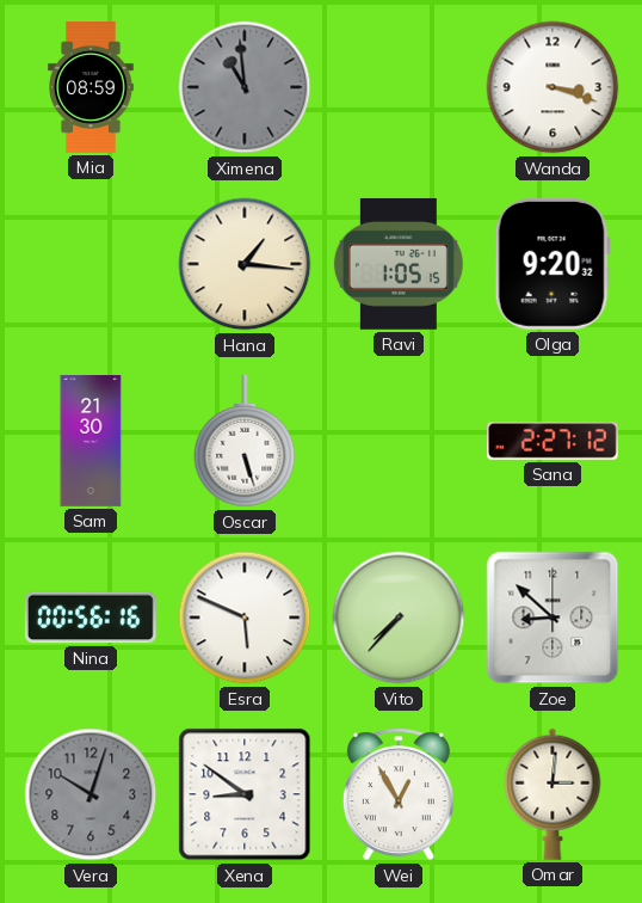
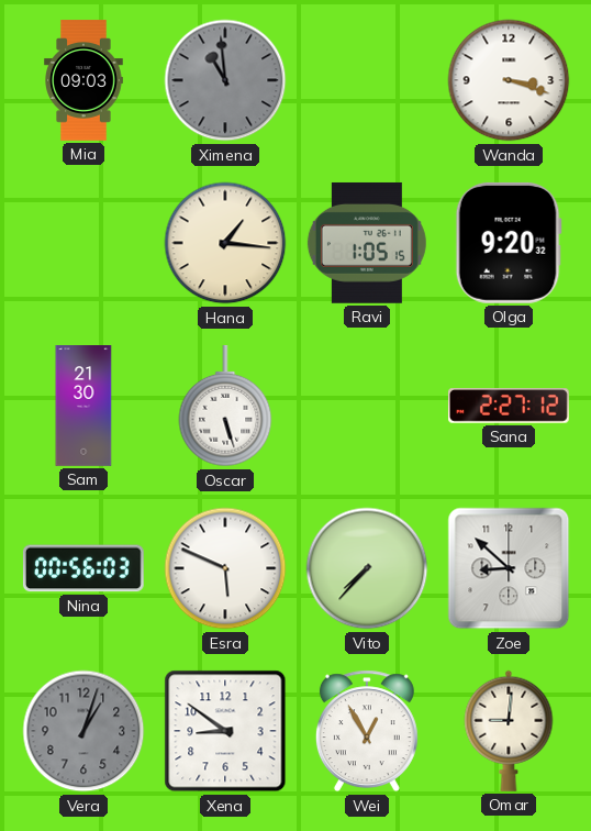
Mia: 08:59 -> 09:03
Nina: 00:56:16 -> 00:56:03
Vera: 10:03 -> 1:03
Omar: 3:01 -> 9:01
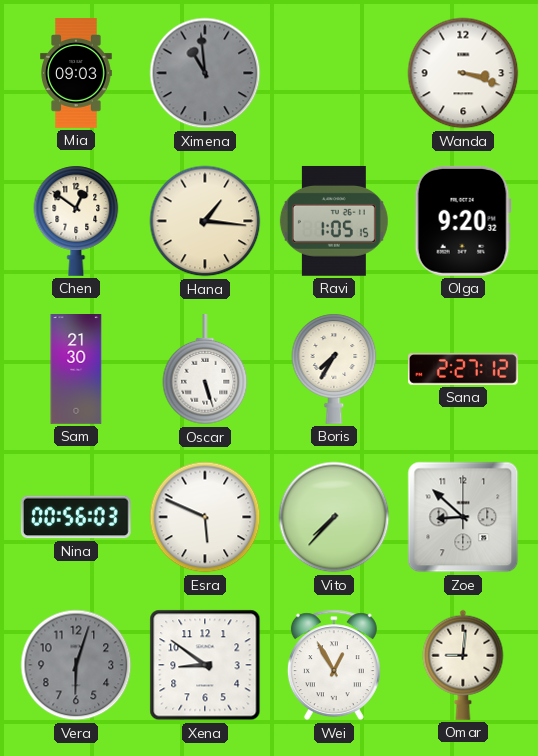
Chen: none -> 12:51
Boris: none -> 7:35
Vera: 1:03 -> 6:03
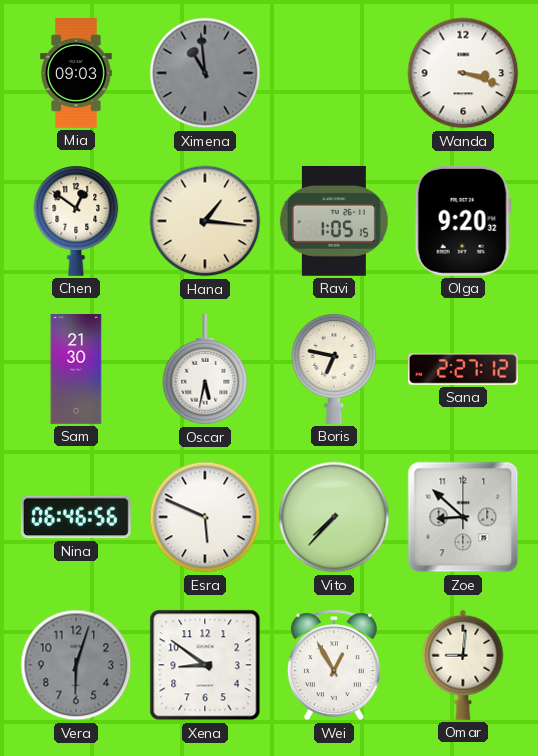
Oscar: 5:27 -> 5:32
Boris: 7:35 -> 6:47
Nina: 00:56 -> 06:46
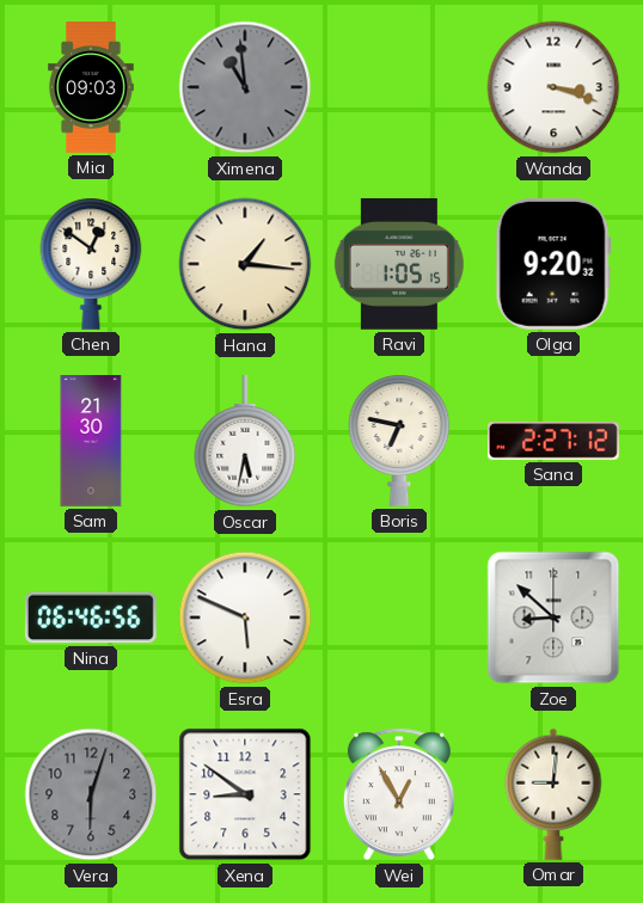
Vito: 7:37 -> none
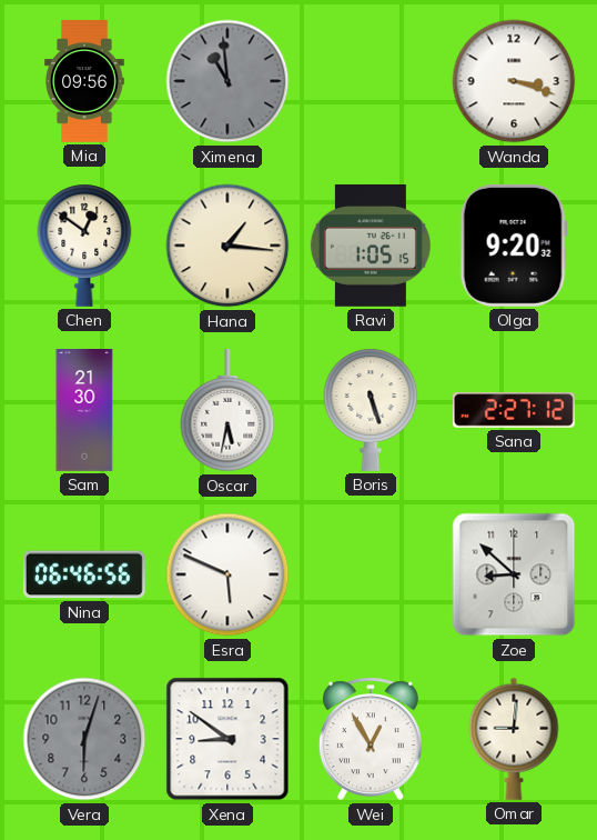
Mia: 09:03 -> 09:56
Boris: 6:47 -> 5:27
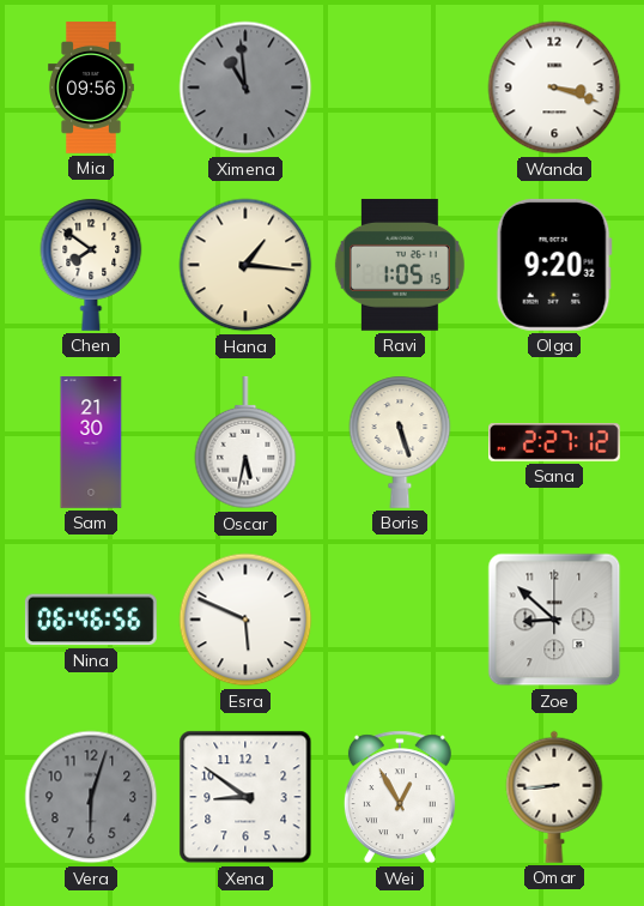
Chen: 12:51 -> 7:51
Omar: 9:01 -> 8:44
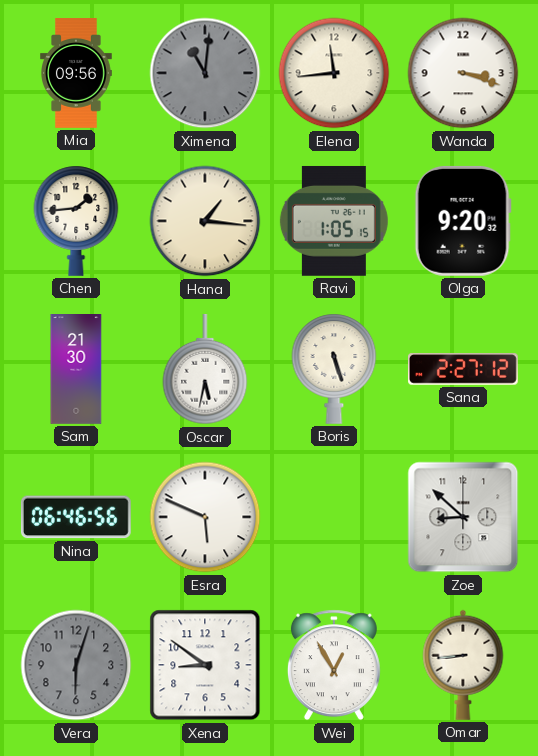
Ximena: 10:59 -> 11:01
Elena: none -> 11:44
Chen: 7:51 -> 1:44
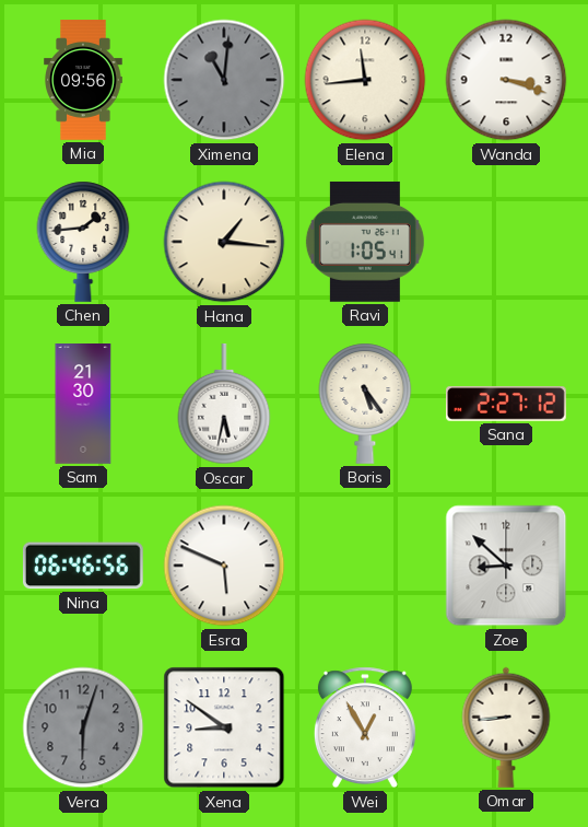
Ravi: 1:05:15 -> 1:05:41
Olga: 9:20 -> none
Boris: 5:27 -> 5:24
